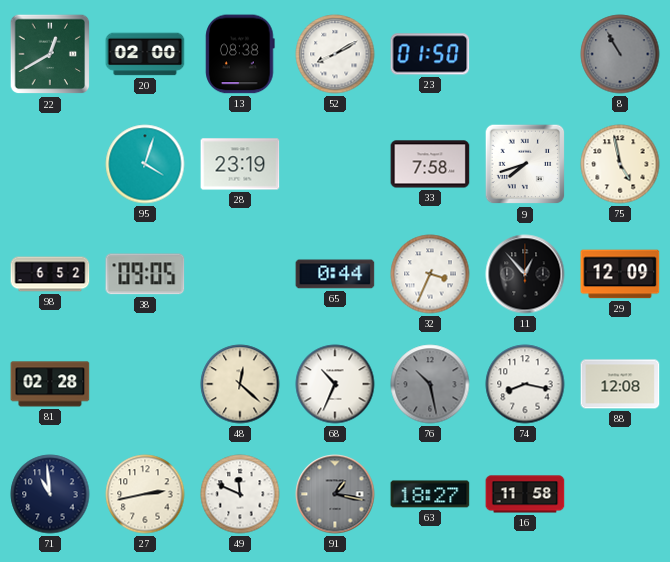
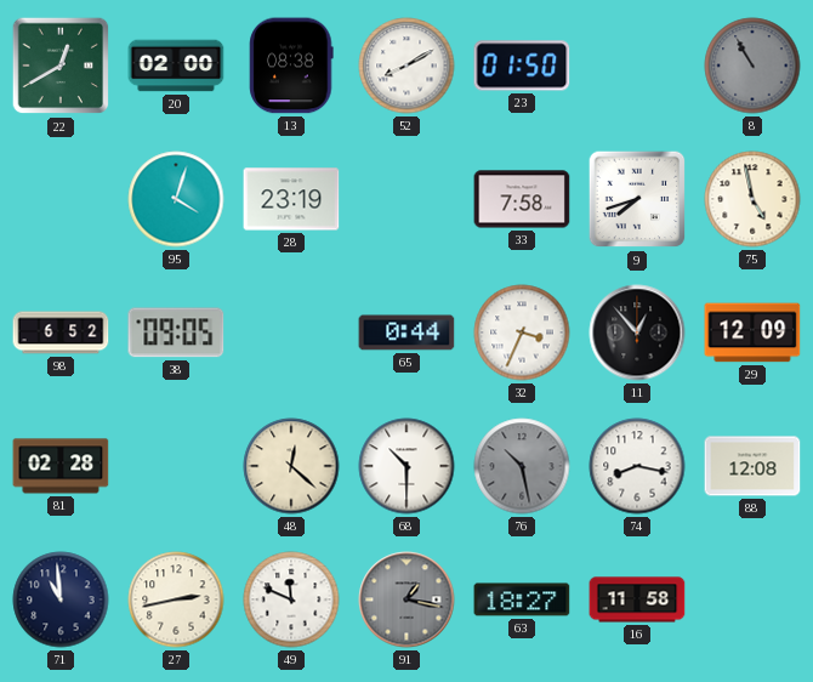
68: 10:34 -> 10:30
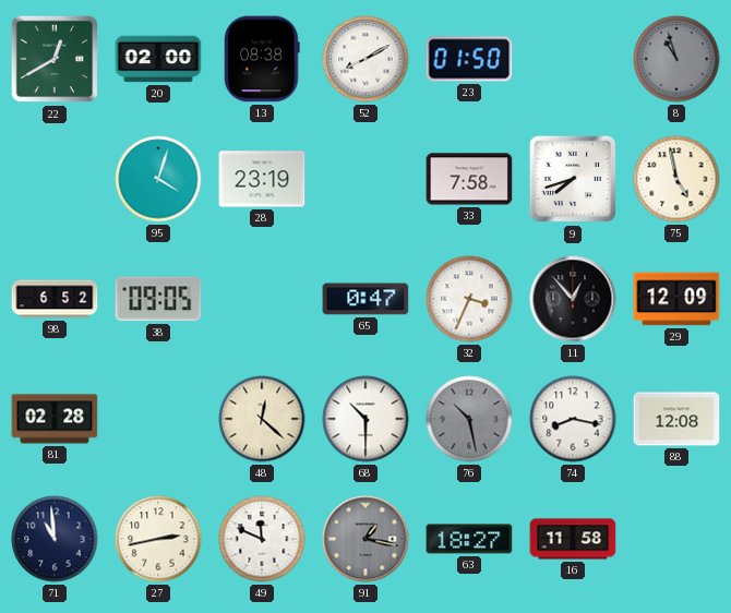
8: 10:55 -> 10:57
65: 0:44 -> 0:47
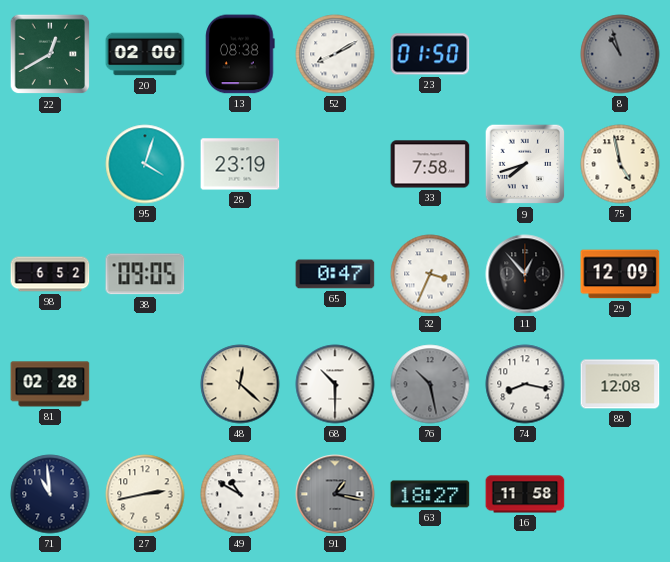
49: 11:49 -> 10:50
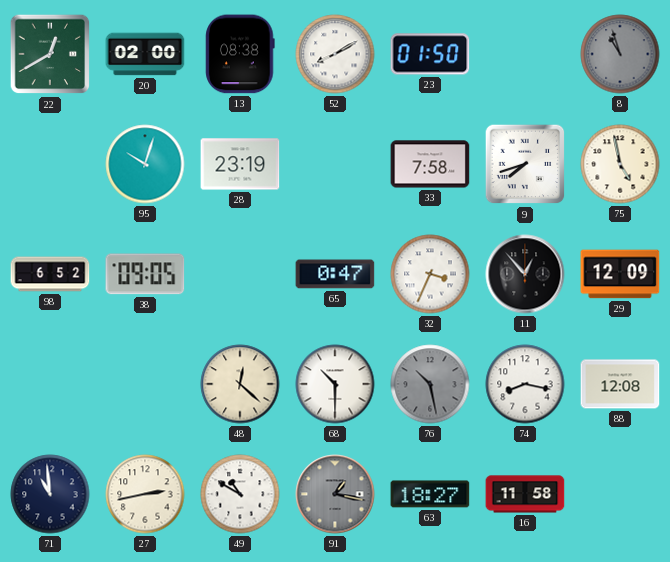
95: 4:03 -> 10:03
81: 02:28 -> none
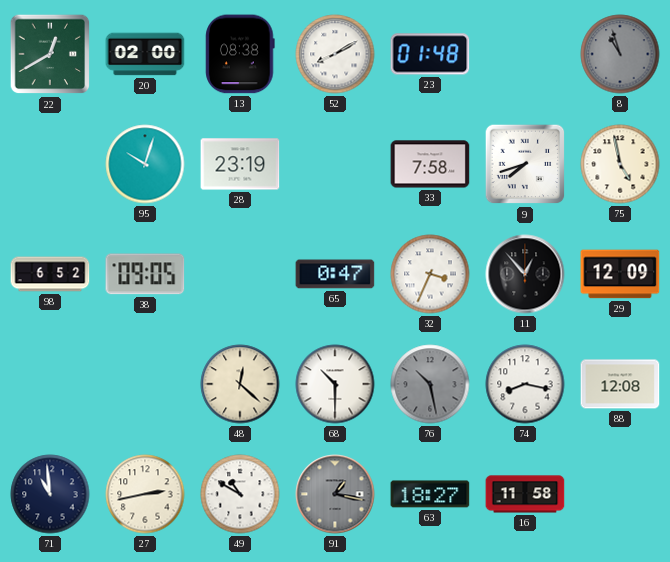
23: 01:50 -> 01:48
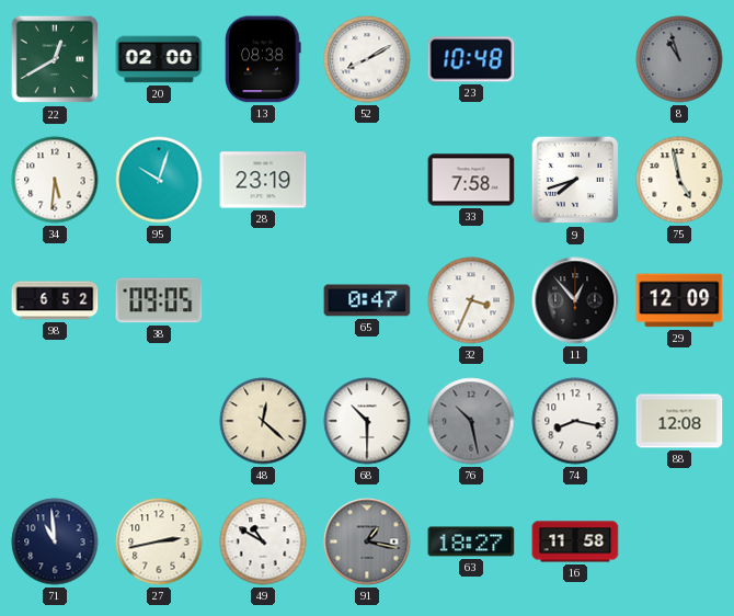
23: 01:48 -> 10:48
34: none -> 5:31
